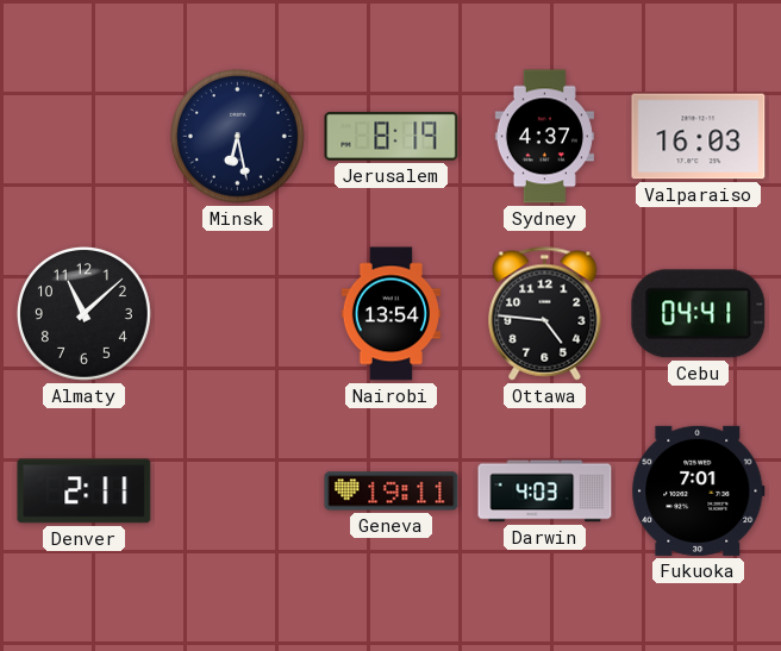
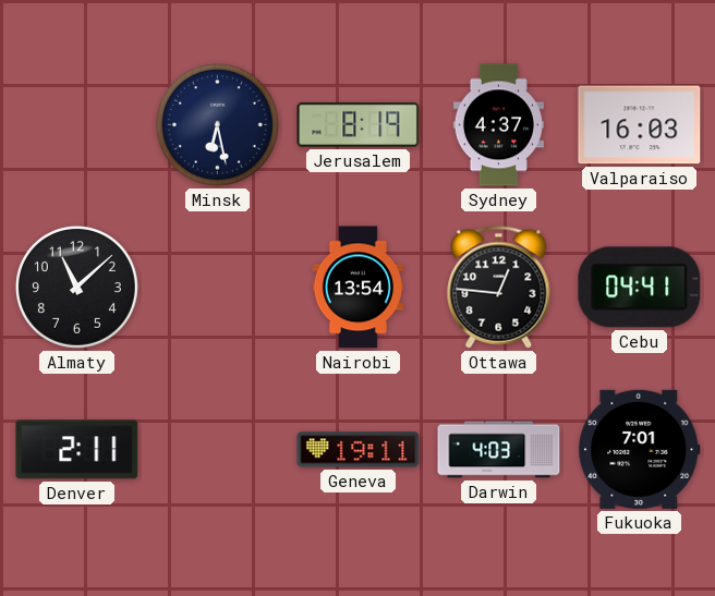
Ottawa: 4:46 -> 12:46
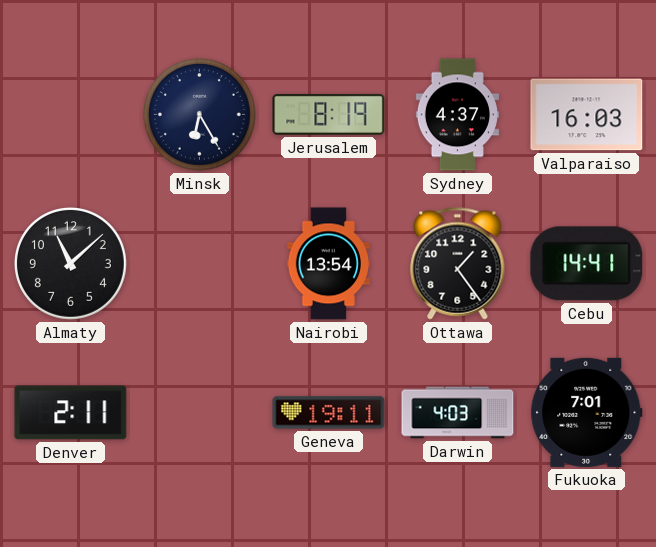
Minsk: 6:28 -> 6:25
Ottawa: 12:46 -> 1:24
Cebu: 04:41 -> 14:41
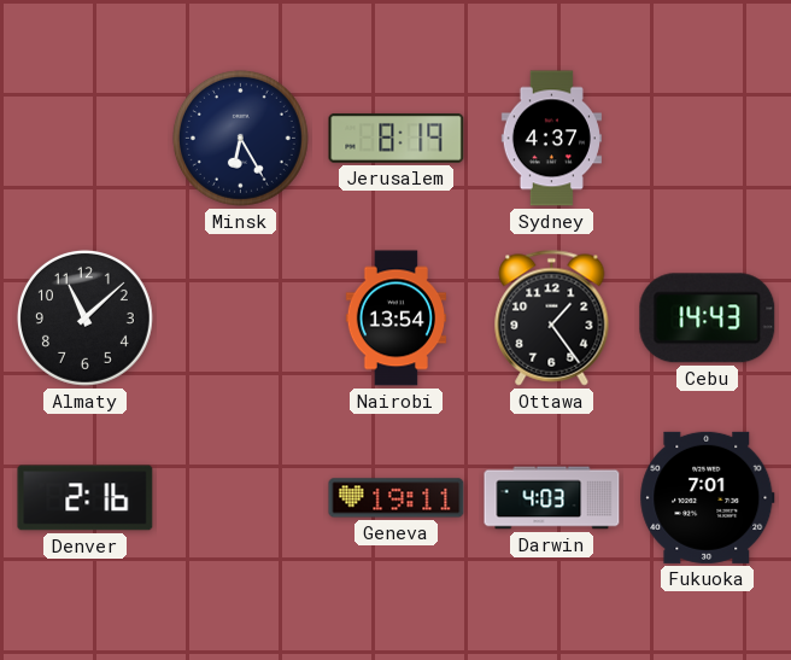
Valparaiso: 16:03 -> none
Cebu: 14:41 -> 14:43
Denver: 2:11 -> 2:16
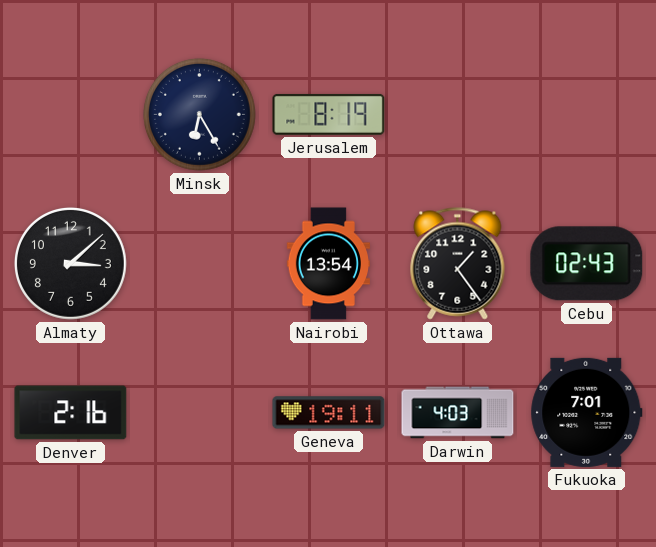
Sydney: 4:37 -> none
Almaty: 11:08 -> 3:08
Cebu: 14:43 -> 02:43
